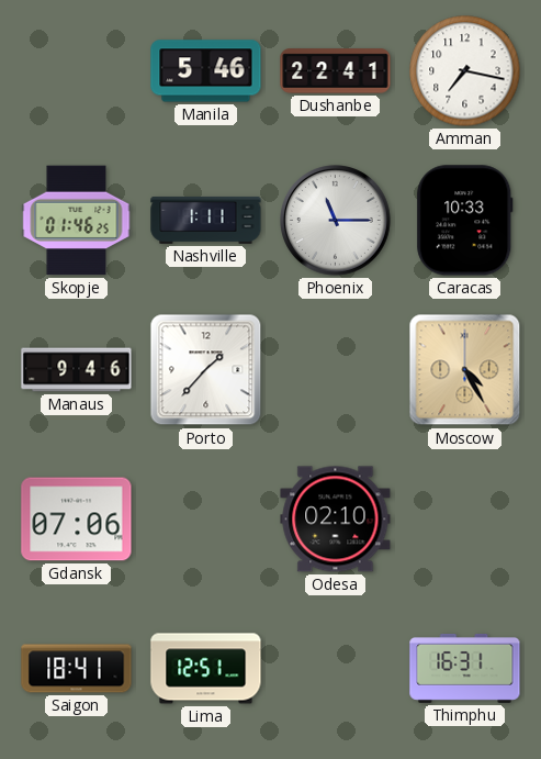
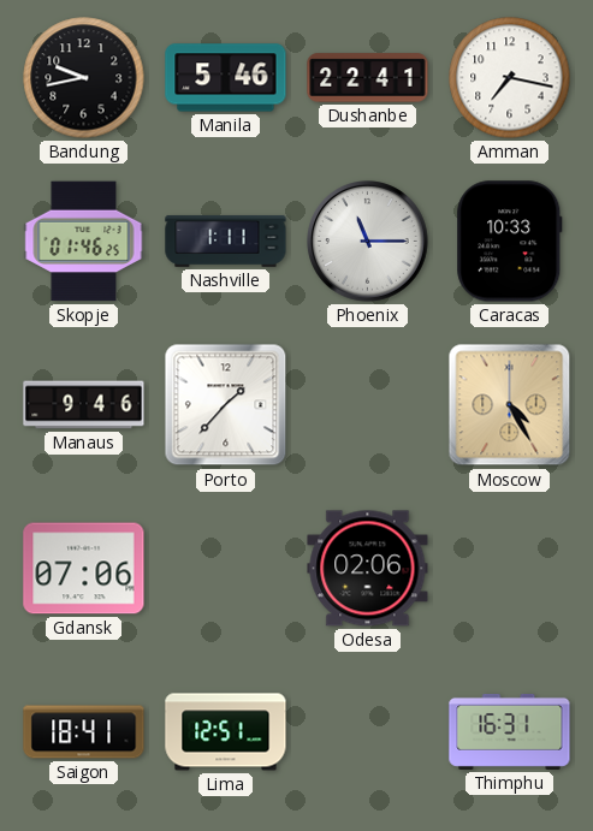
Bandung: none -> 9:43
Odesa: 02:10 -> 02:06
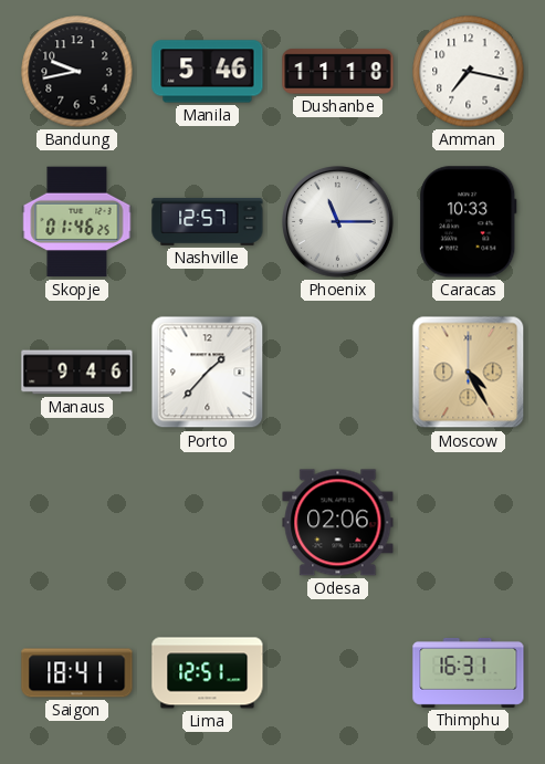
Dushanbe: 22:41 -> 11:18
Nashville: 1:11 -> 12:57
Gdansk: 07:06 -> none
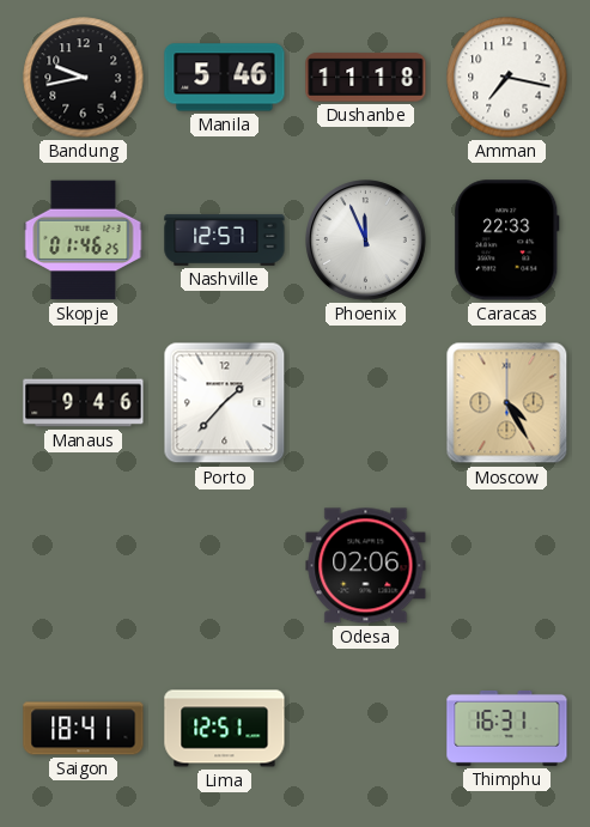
Phoenix: 11:15 -> 11:56
Caracas: 10:33 -> 22:33
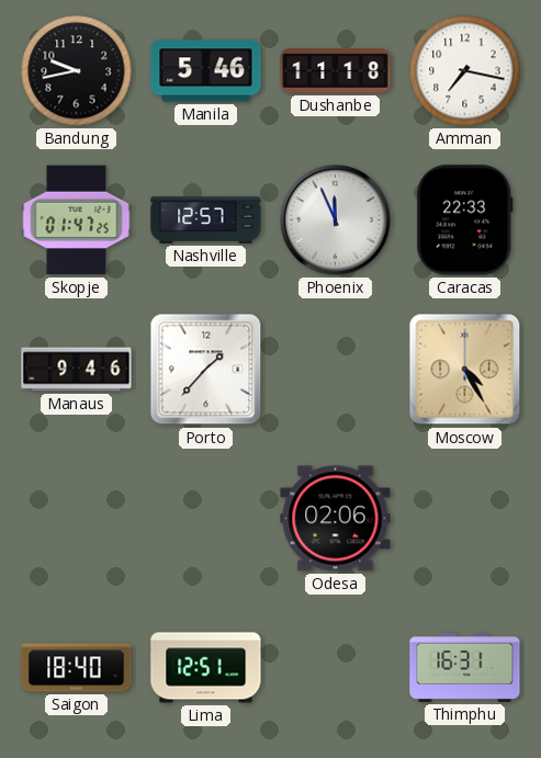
Skopje: 01:46 -> 01:47
Saigon: 18:41 -> 18:40
